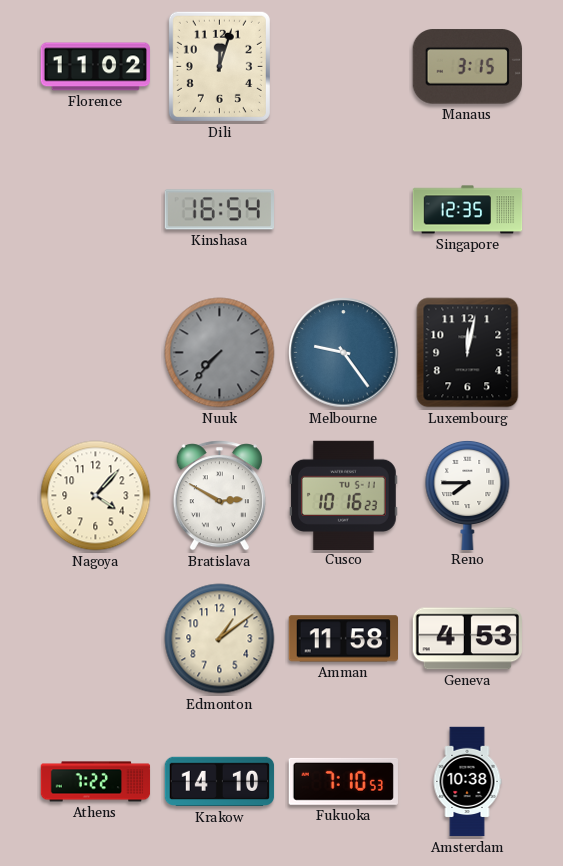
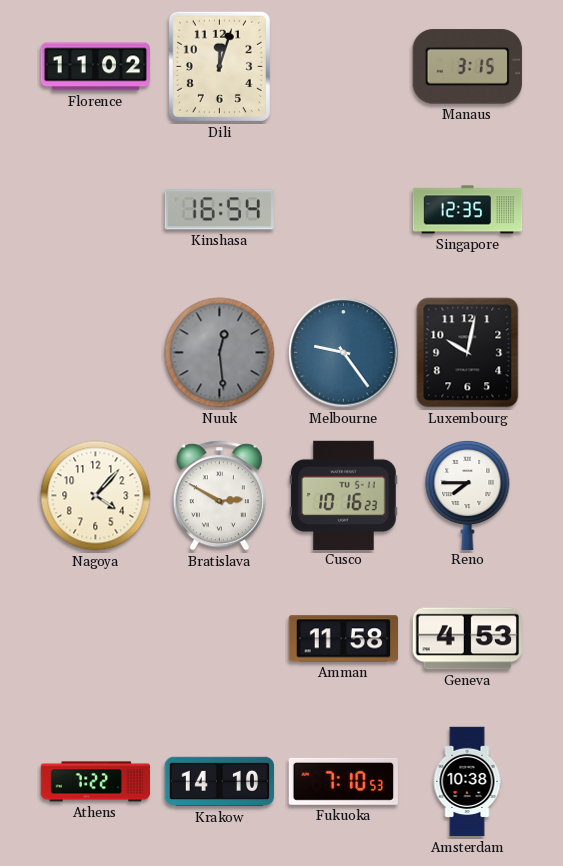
Nuuk: 7:37 -> 12:29
Luxembourg: 12:02 -> 10:02
Edmonton: 1:09 -> none
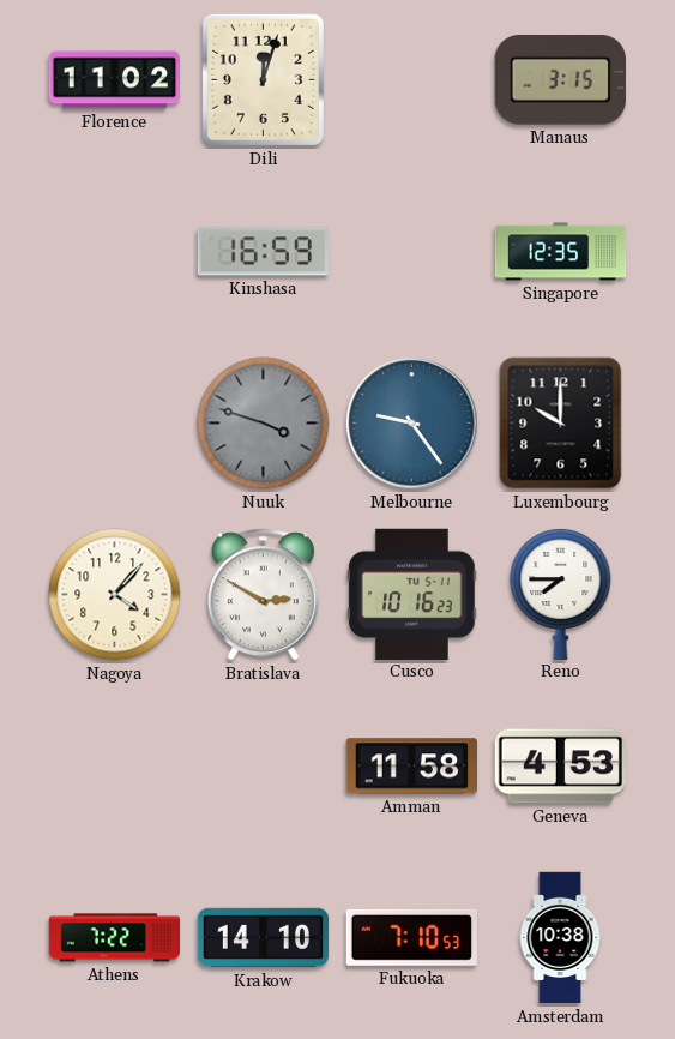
Kinshasa: 16:54 -> 16:59
Nuuk: 12:29 -> 3:48
Luxembourg: 10:02 -> 10:00
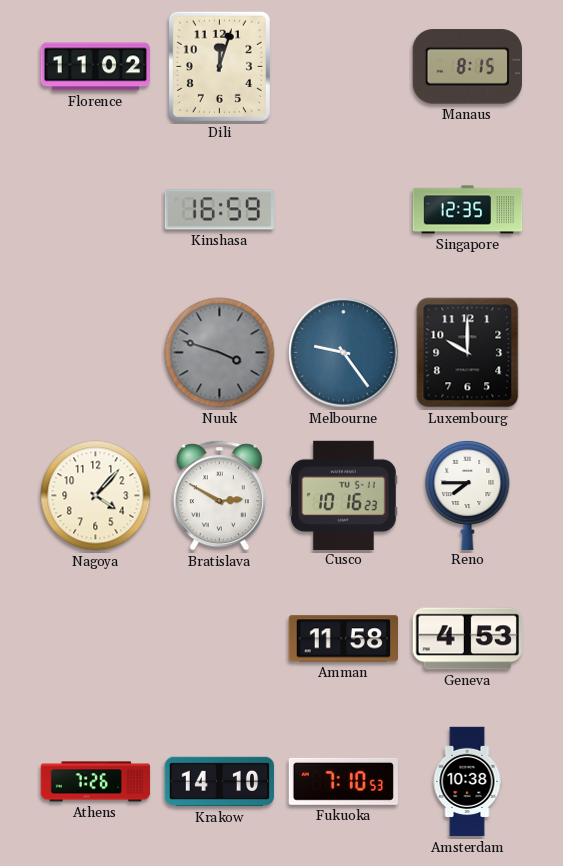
Manaus: 3:15 -> 8:15
Athens: 7:22 -> 7:26
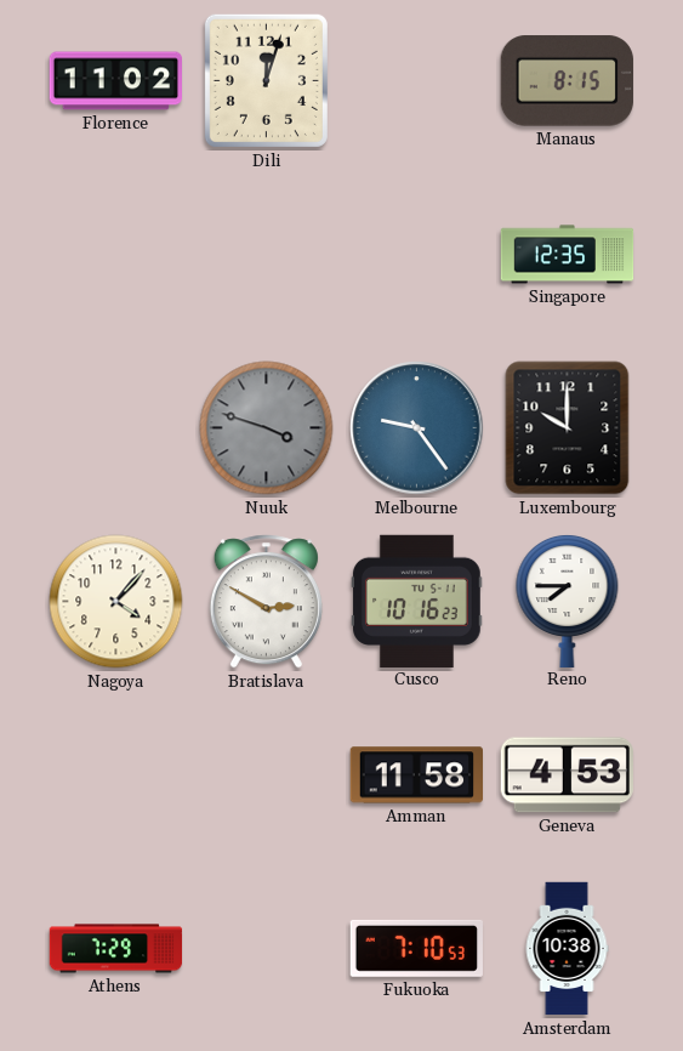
Kinshasa: 16:59 -> none
Athens: 7:26 -> 7:29
Krakow: 14:10 -> none
